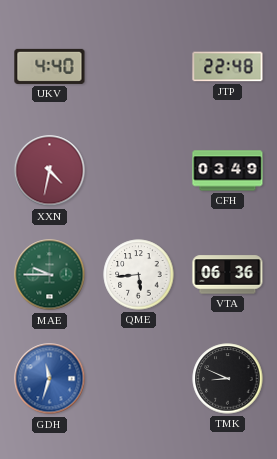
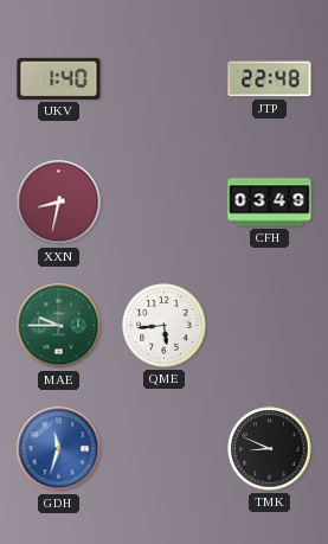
UKV: 4:40 -> 1:40
XXN: 4:32 -> 8:32
VTA: 06:36 -> none
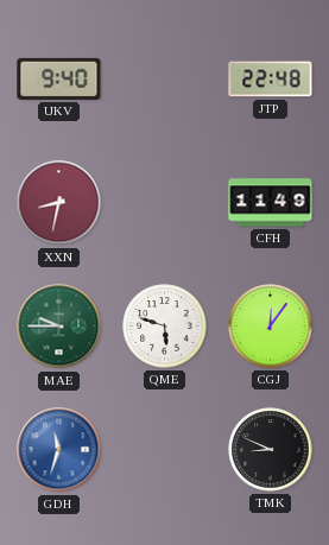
UKV: 1:40 -> 9:40
CFH: 03:49 -> 11:49
QME: 5:44 -> 5:48
CGJ: none -> 12:06
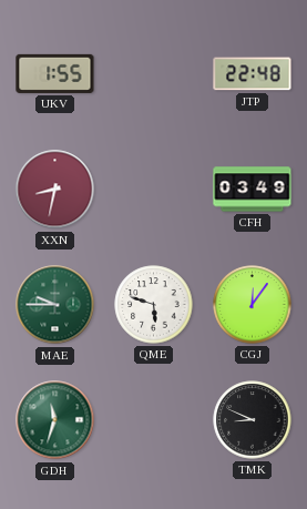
UKV: 9:40 -> 1:55
CFH: 11:49 -> 03:49
GDH dial: blue -> green
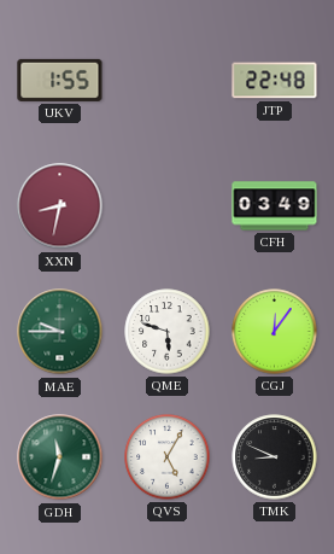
QVS: none -> 5:05
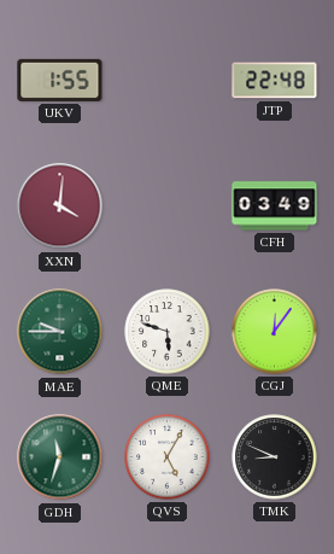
XXN: 8:32 -> 4:01
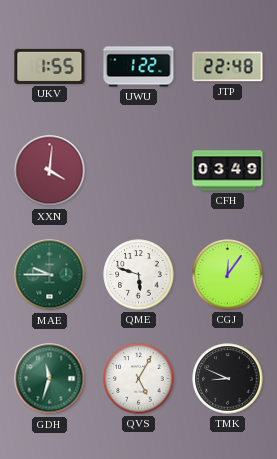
UWU: none -> 1:22
